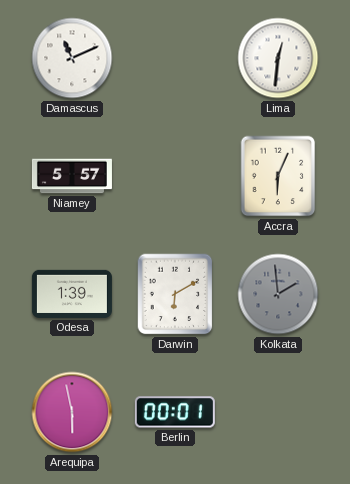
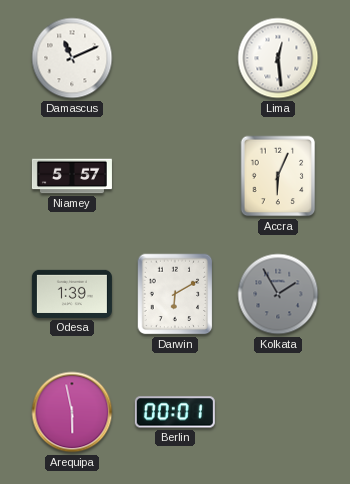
Lima: 12:31 -> 12:29
Kolkata: 1:59 -> 1:55
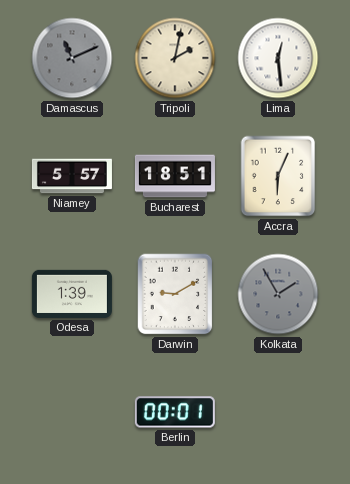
Damascus dial: white -> grey
Tripoli: none -> 2:02
Bucharest: none -> 18:51
Darwin: 6:10 -> 9:10
Arequipa: 5:58 -> none
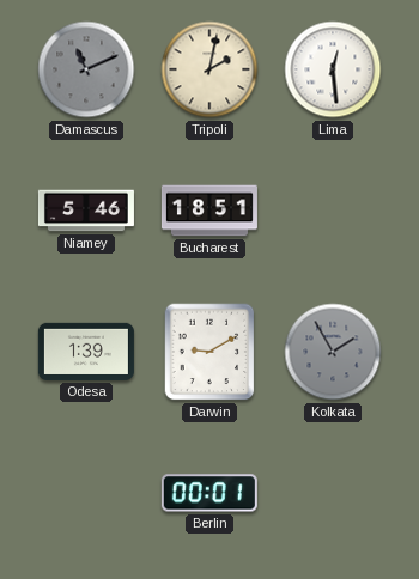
Niamey: 5:57 -> 5:46
Accra: 6:04 -> none
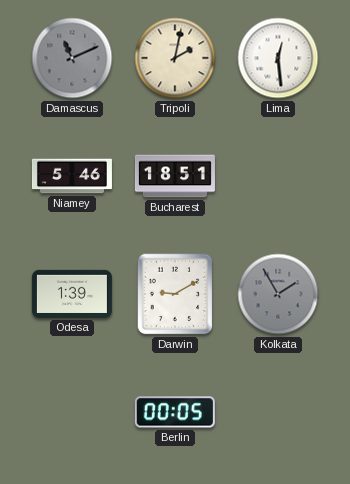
Berlin: 00:01 -> 00:05
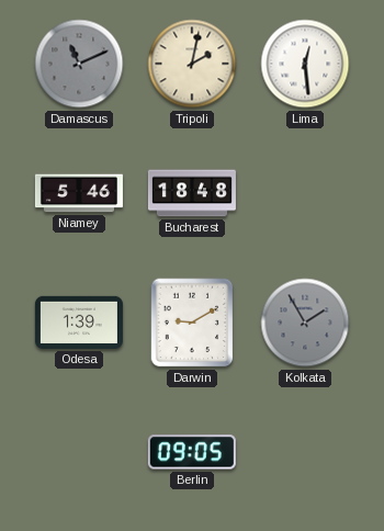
Bucharest: 18:51 -> 18:48
Berlin: 00:05 -> 09:05
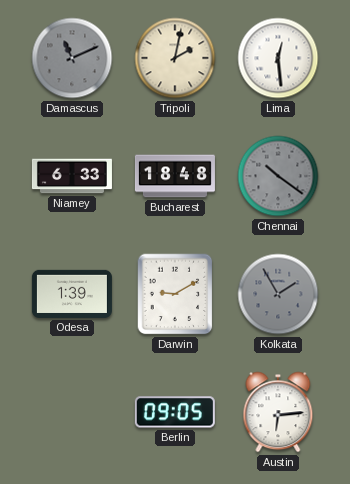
Niamey: 5:46 -> 6:33
Chennai: none -> 10:21
Austin: none -> 6:14
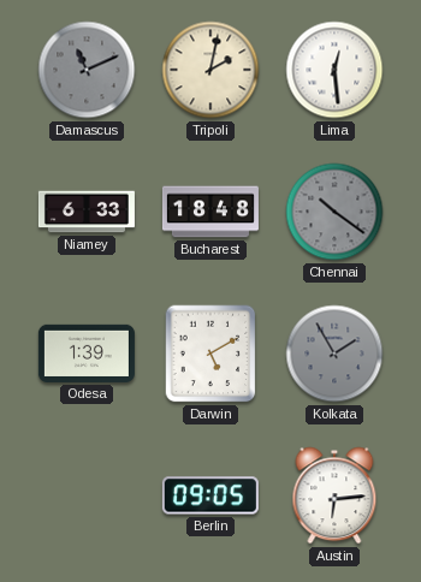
Darwin: 9:10 -> 5:10
